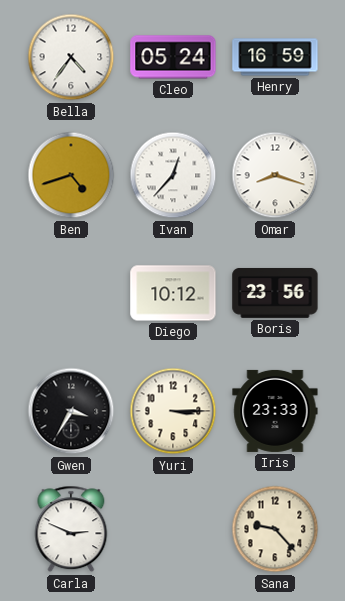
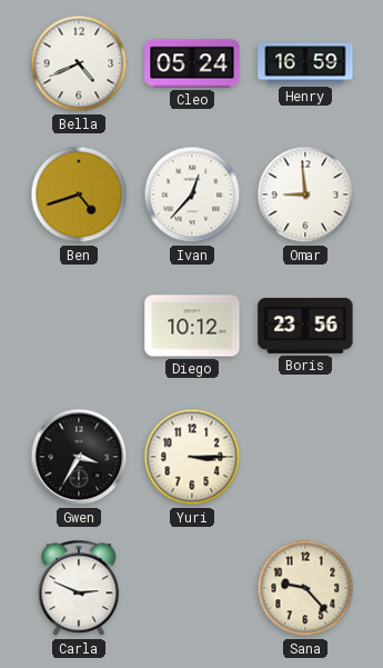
Bella: 4:36 -> 4:41
Omar: 8:18 -> 8:59
Iris: 23:33 -> none
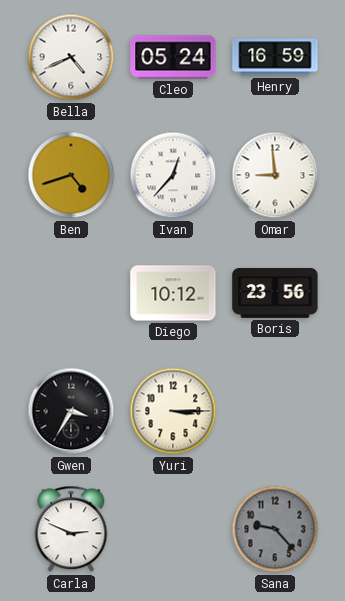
Sana dial: cream -> grey
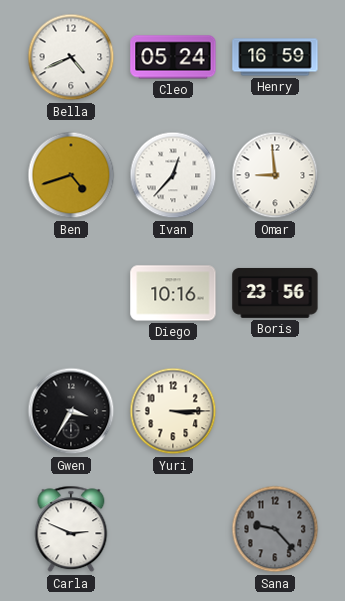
Diego: 10:12 -> 10:16
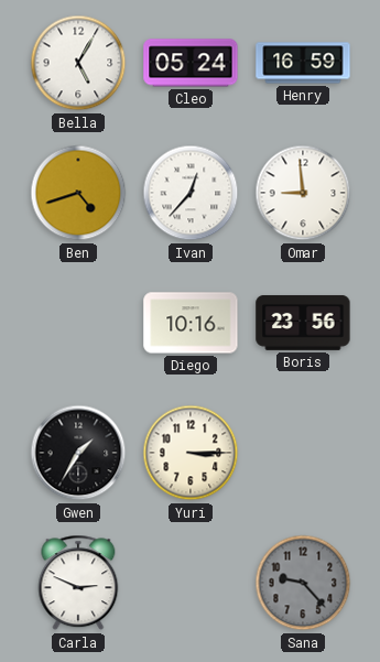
Bella: 4:41 -> 5:05
Gwen: 3:35 -> 1:35
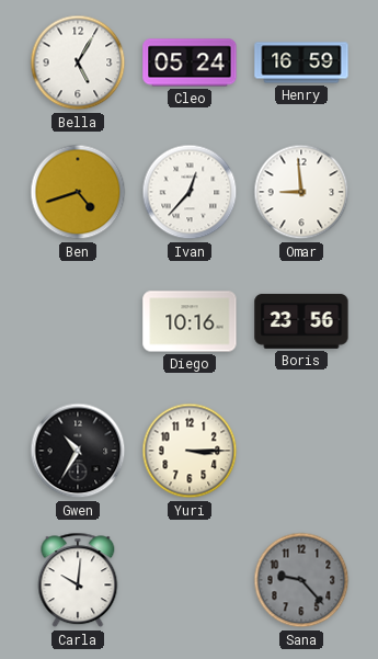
Gwen: 1:35 -> 10:35
Carla: 2:49 -> 10:01
